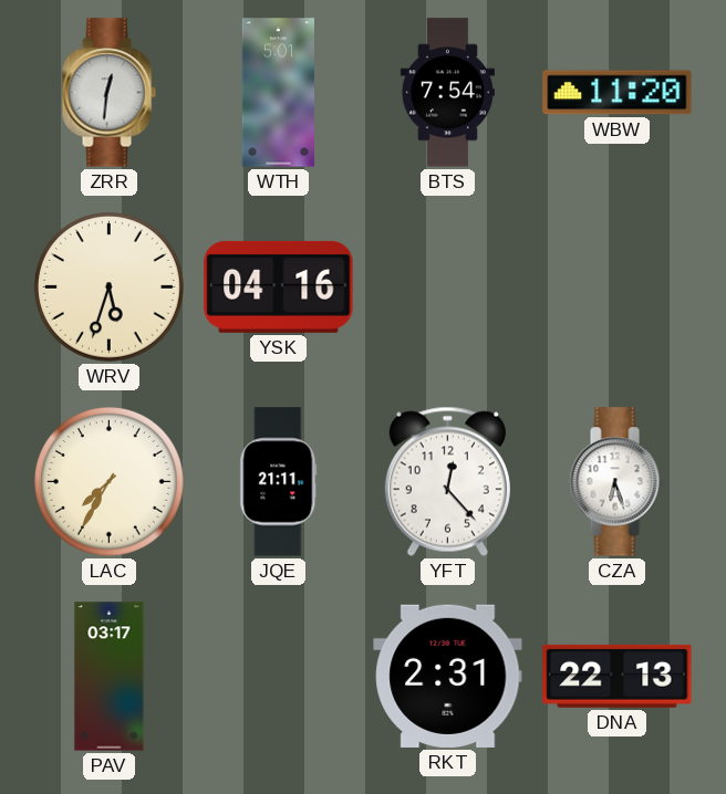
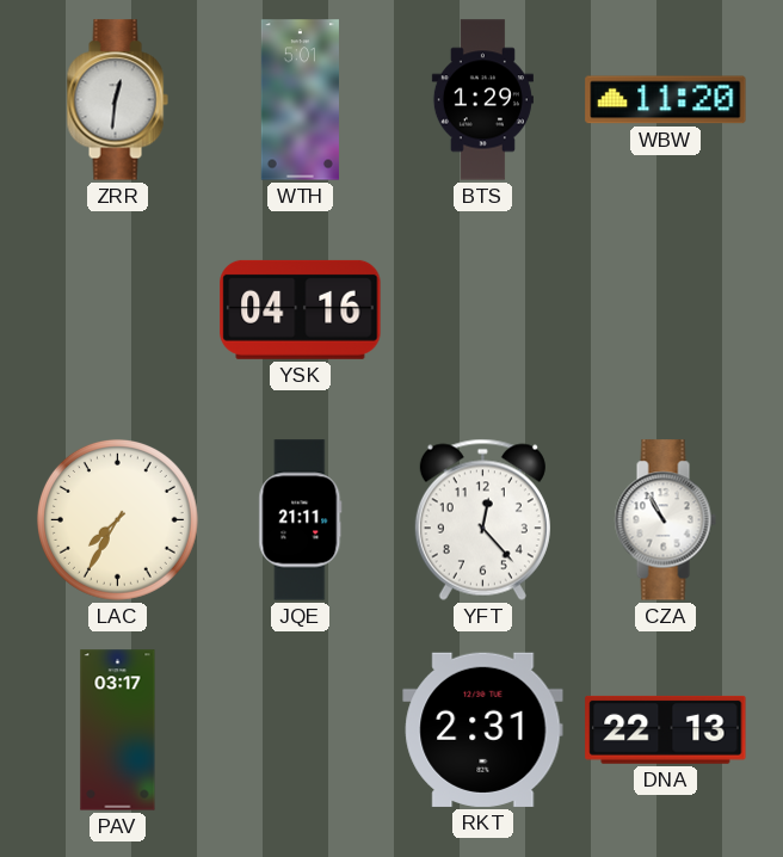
BTS: 7:54 -> 1:29
WRV: 5:33 -> none
CZA: 6:27 -> 10:55
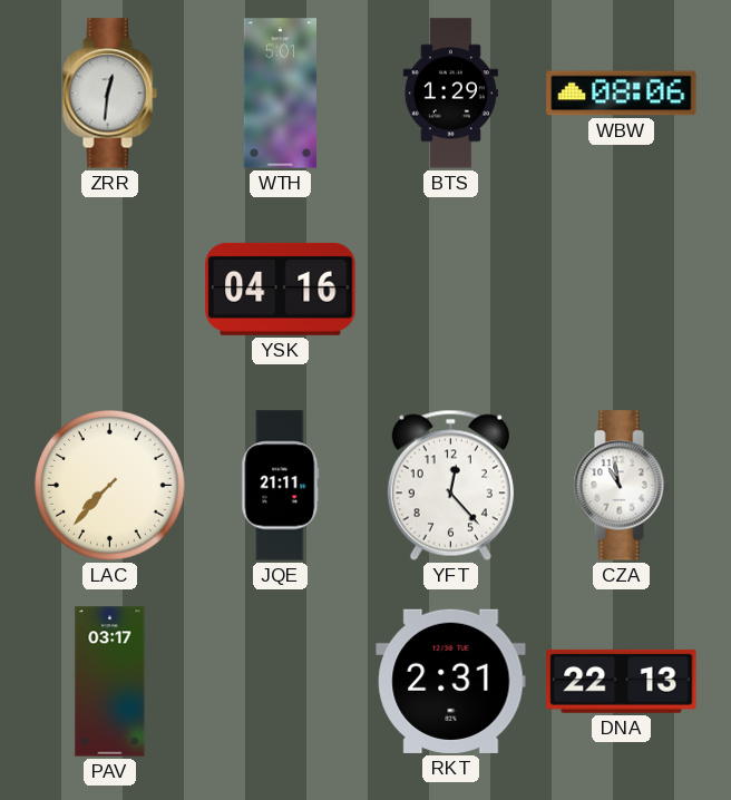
WBW: 11:20 -> 08:06
LAC: 7:35 -> 7:37
CZA: 10:55 -> 10:58
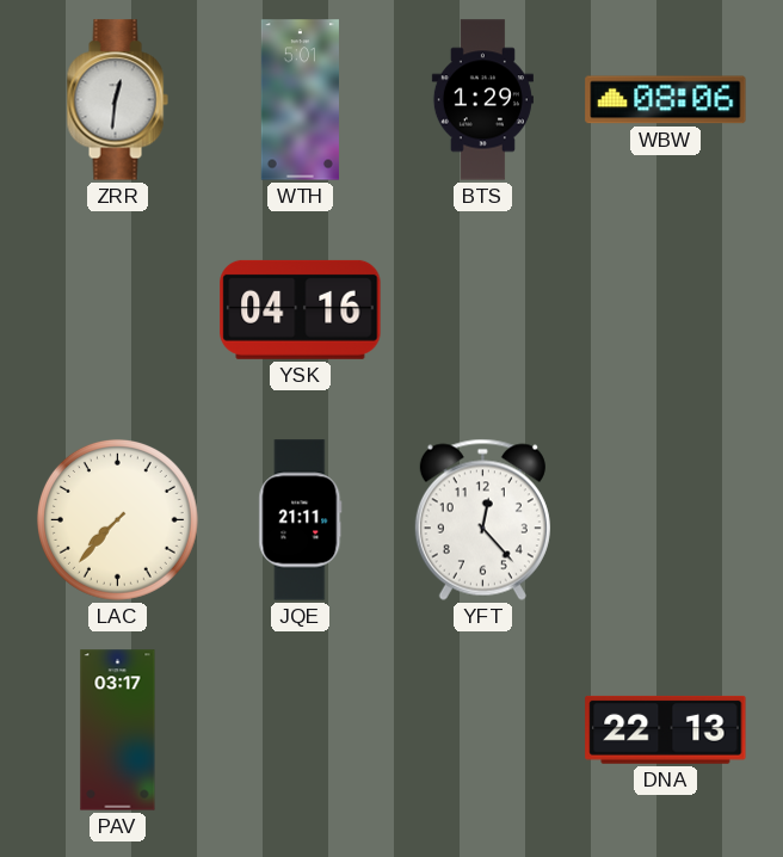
CZA: 10:58 -> none
RKT: 2:31 -> none
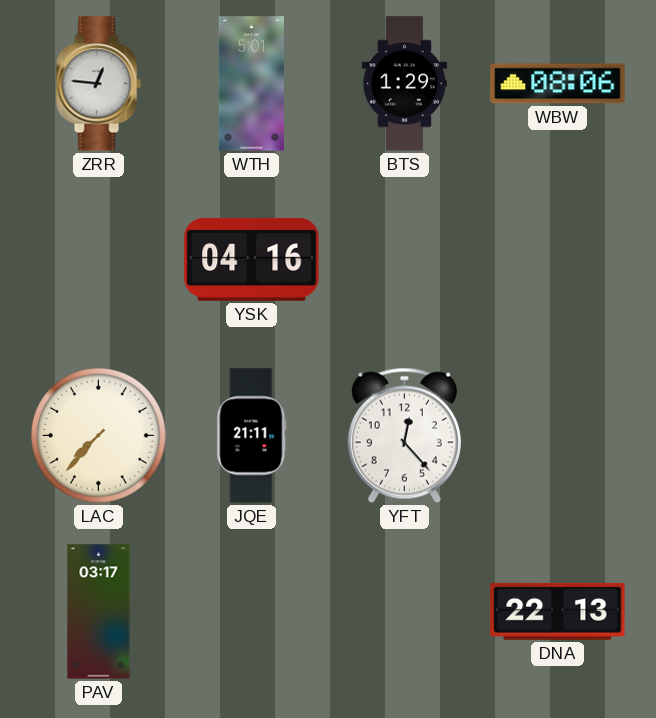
ZRR: 12:31 -> 12:46
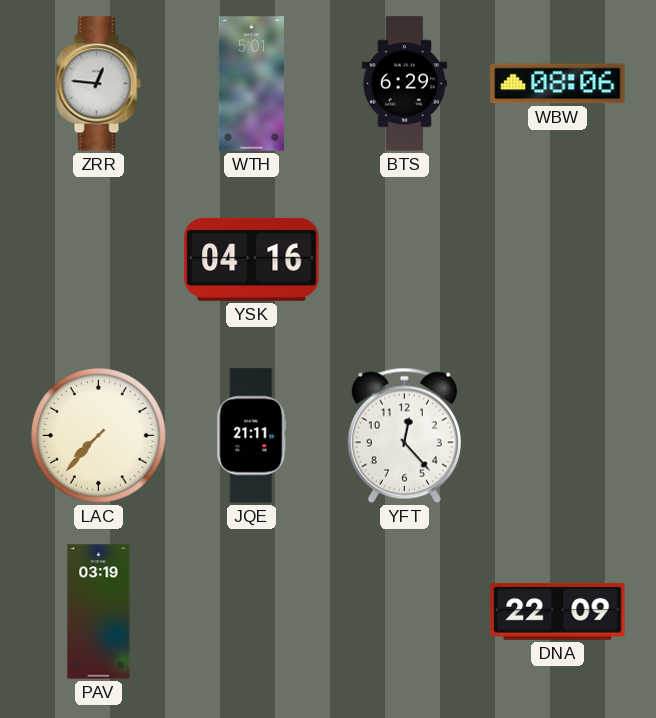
BTS: 1:29 -> 6:29
PAV: 03:17 -> 03:19
DNA: 22:13 -> 22:09
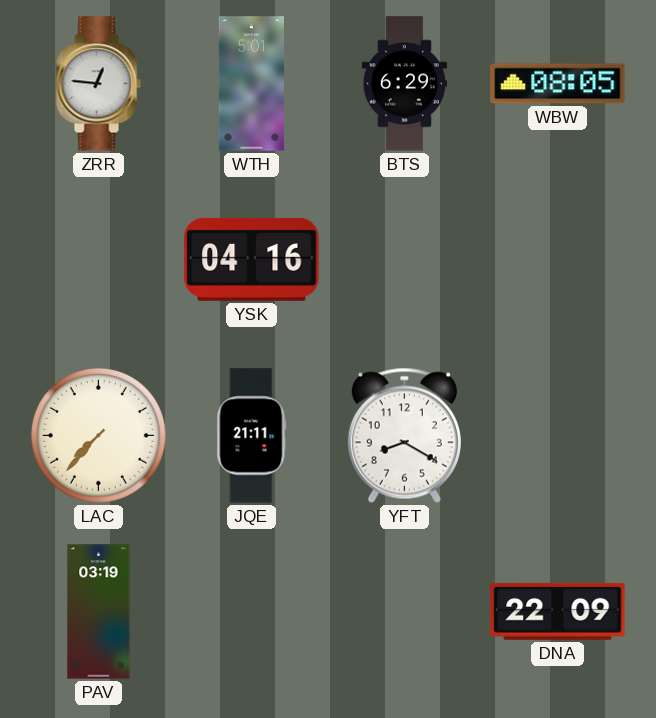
WBW: 08:06 -> 08:05
YFT: 12:23 -> 8:20
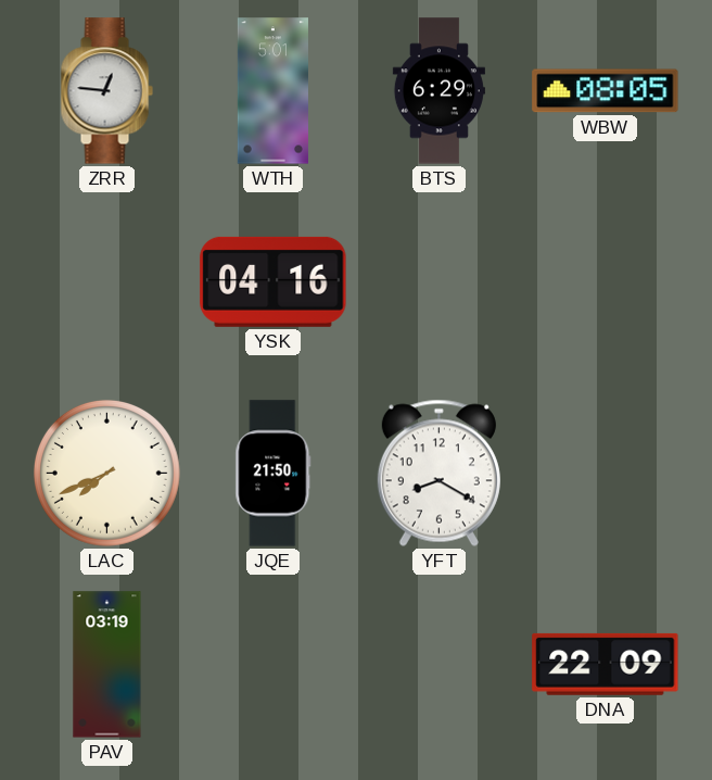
LAC: 7:37 -> 7:41
JQE: 21:11 -> 21:50
